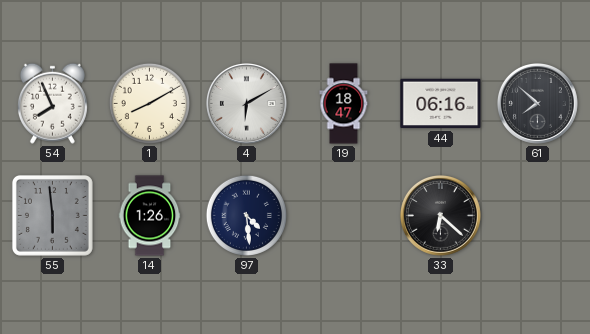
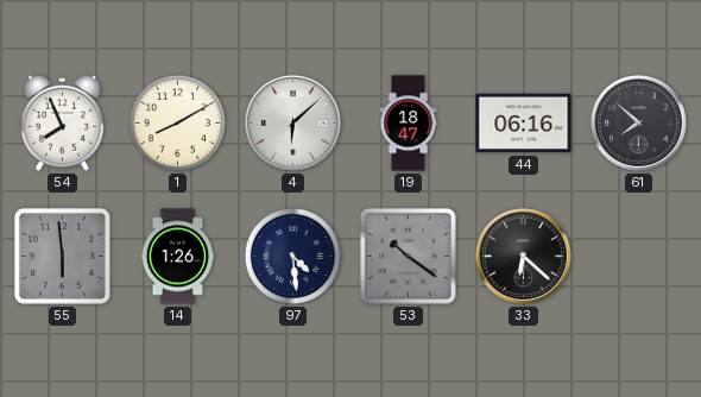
4: 6:10 -> 6:08
53: none -> 10:21
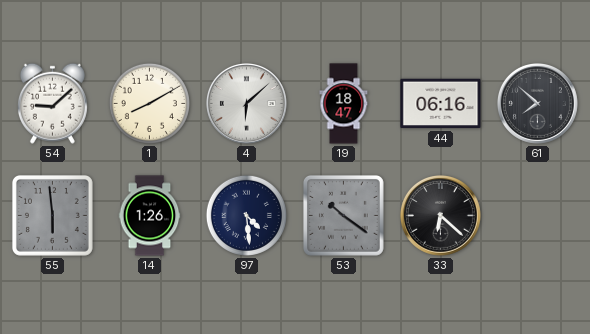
54: 7:56 -> 9:08
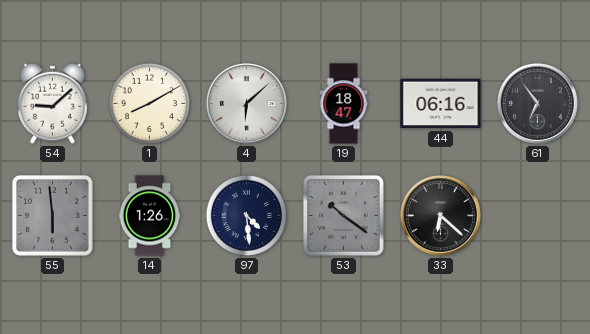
61: 7:52 -> 6:54
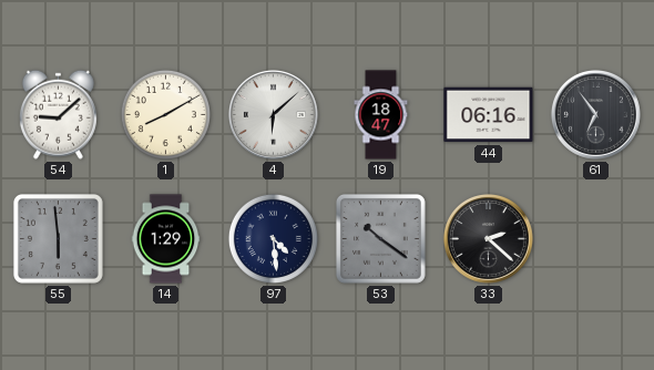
14: 1:26 -> 1:29
33: 6:22 -> 2:22
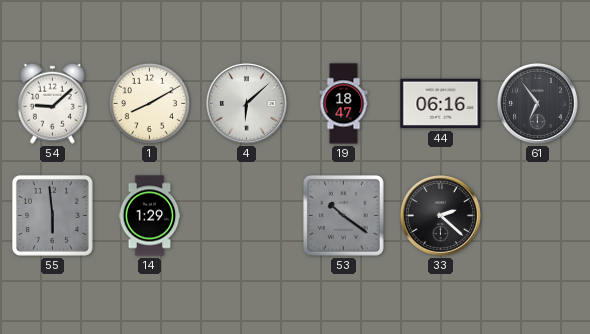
97: 4:29 -> none
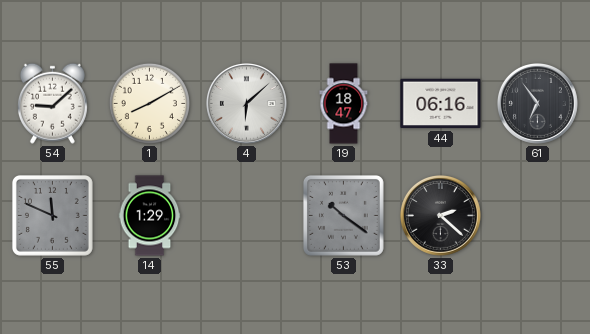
55: 5:59 -> 11:49
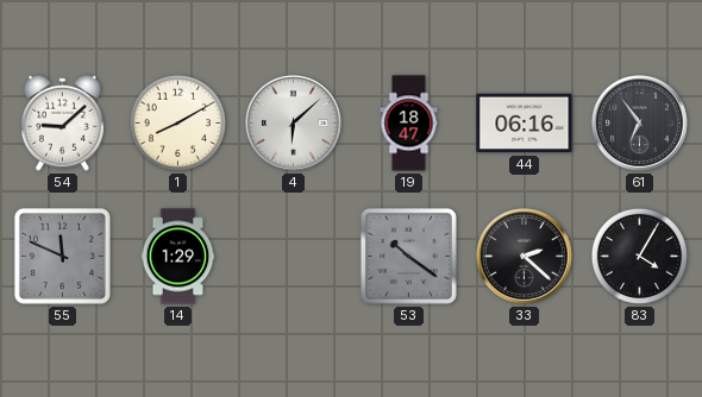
83: none -> 4:05
